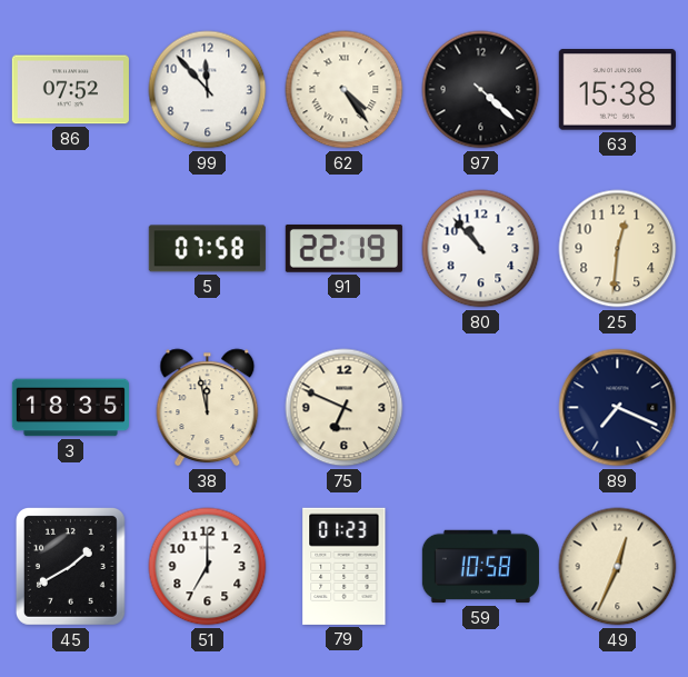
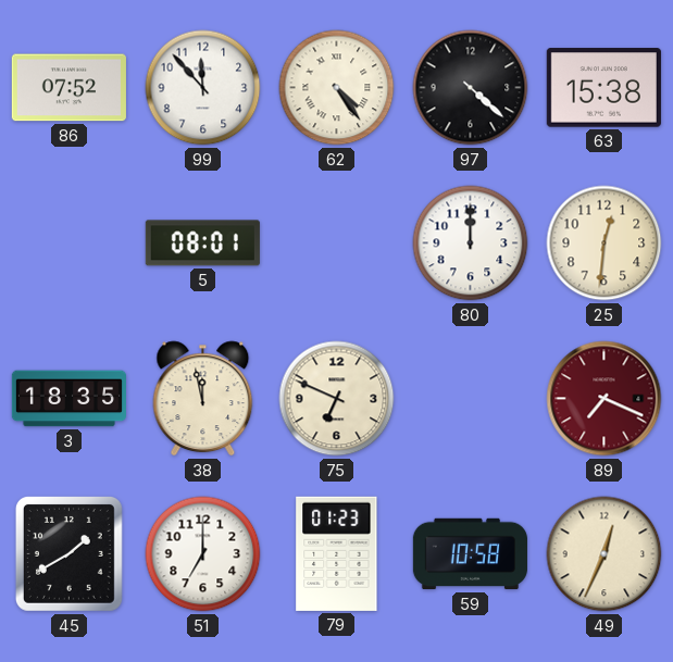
5: 07:58 -> 08:01
91: 22:19 -> none
80: 10:53 -> 12:00
89 dial: navy -> burgundy
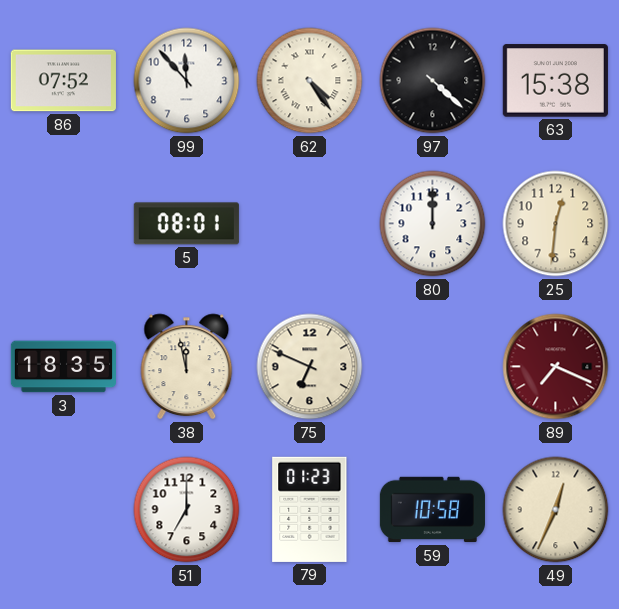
45: 1:40 -> none
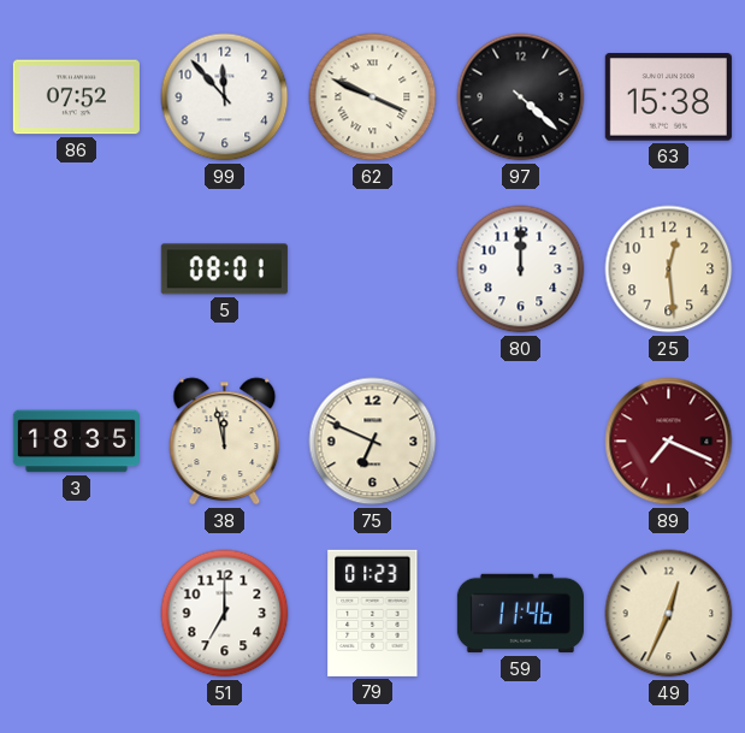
62: 4:24 -> 3:49
25: 12:31 -> 12:29
59: 10:58 -> 11:46
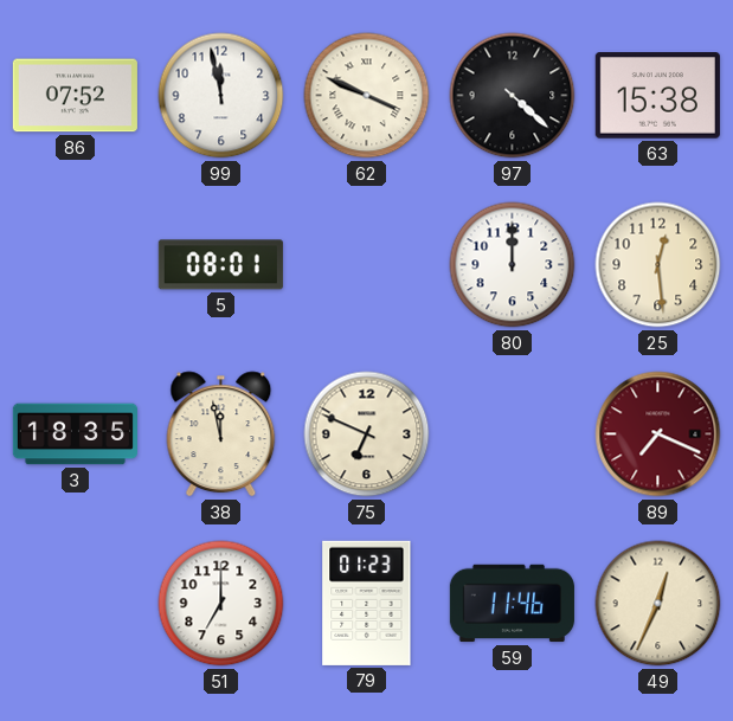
99: 11:53 -> 11:58
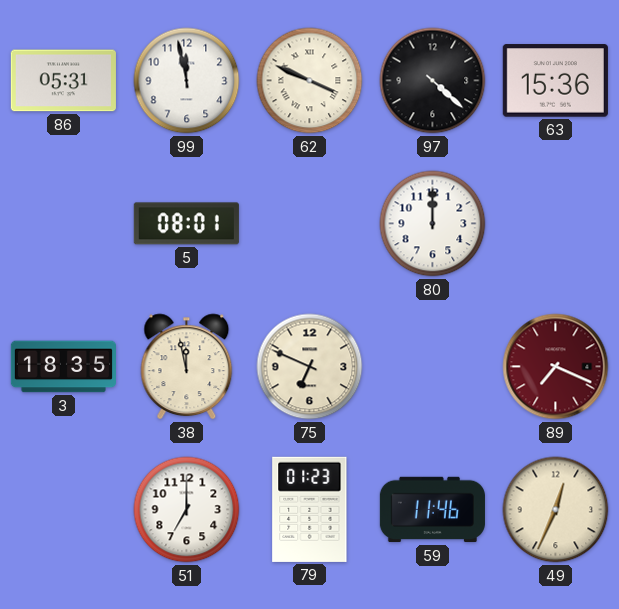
86: 07:52 -> 05:31
63: 15:38 -> 15:36
25: 12:29 -> none
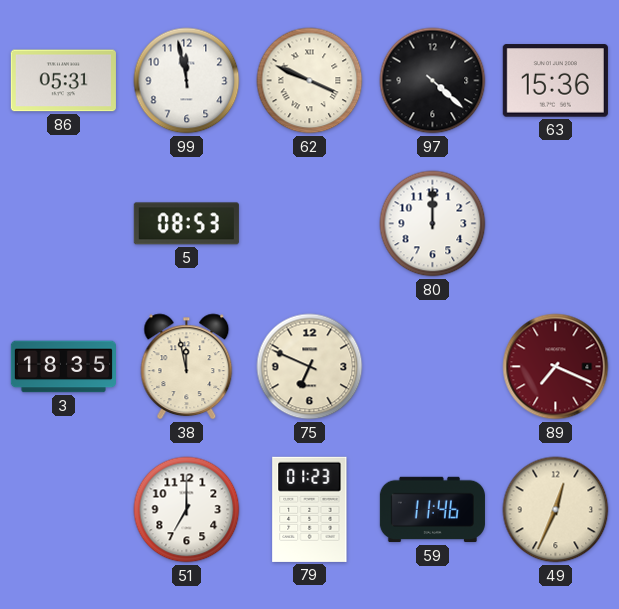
5: 08:01 -> 08:53
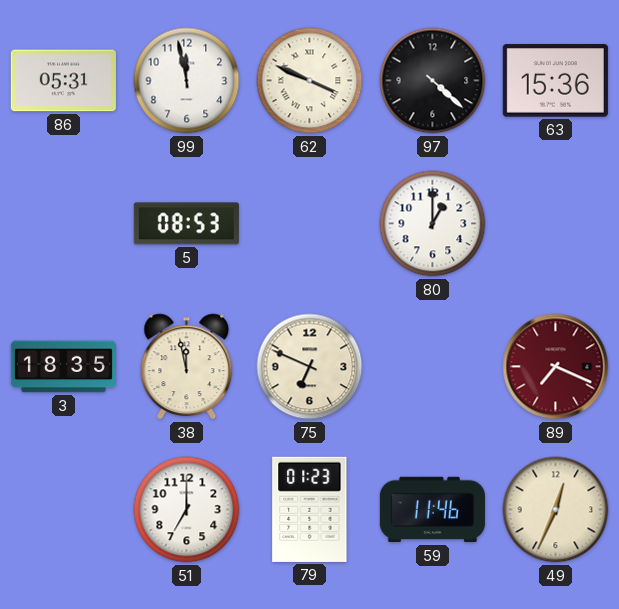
80: 12:00 -> 1:00
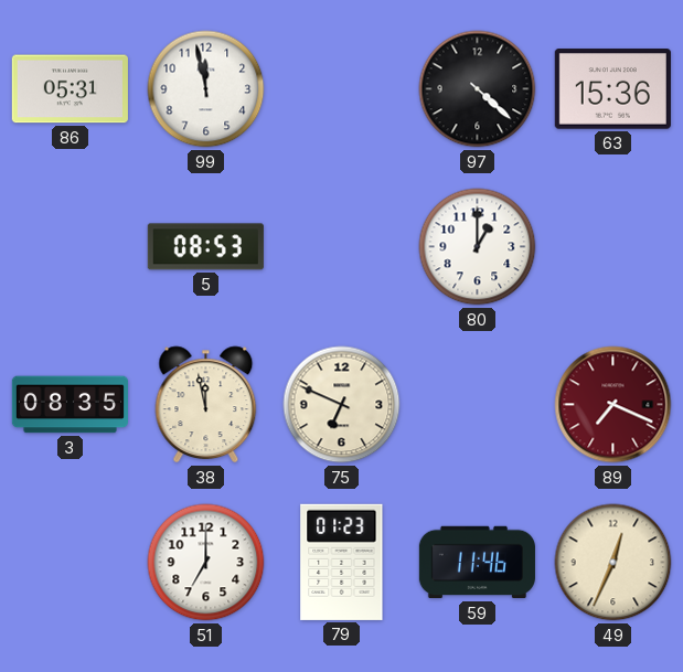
62: 3:49 -> none
3: 18:35 -> 08:35
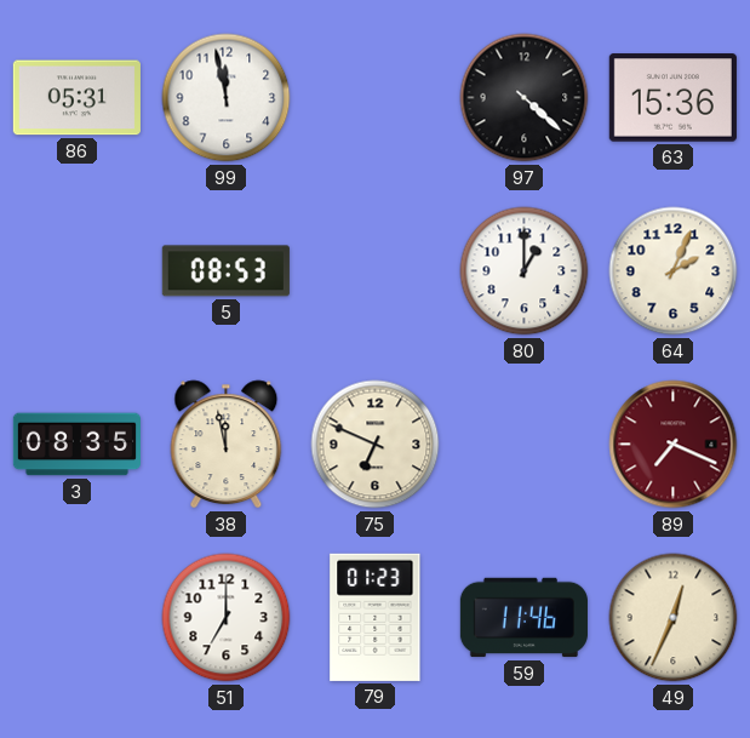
64: none -> 2:04
